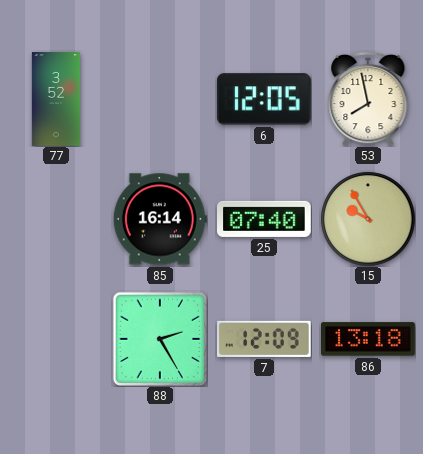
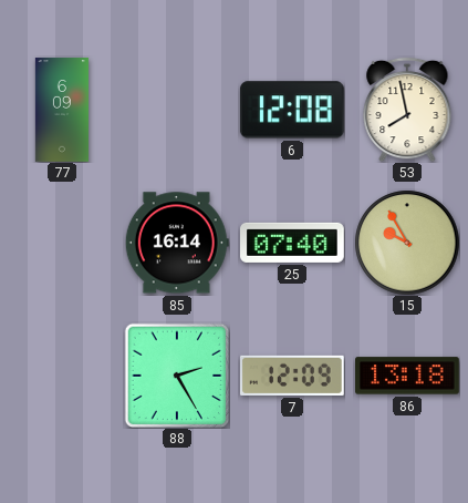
77: 3:52 -> 6:09
6: 12:05 -> 12:08
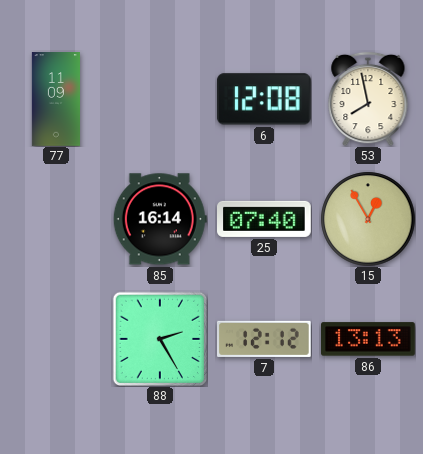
77: 6:09 -> 11:09
15: 9:55 -> 12:55
7: 12:09 -> 12:12
86: 13:18 -> 13:13
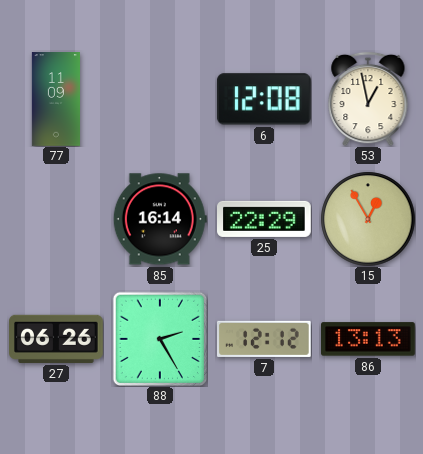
53: 7:58 -> 12:58
25: 07:40 -> 22:29
27: none -> 06:26
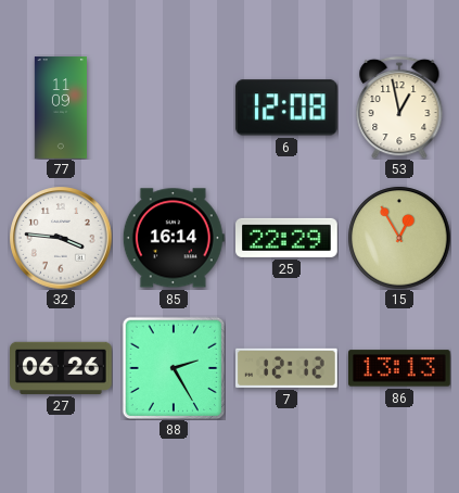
32: none -> 3:46
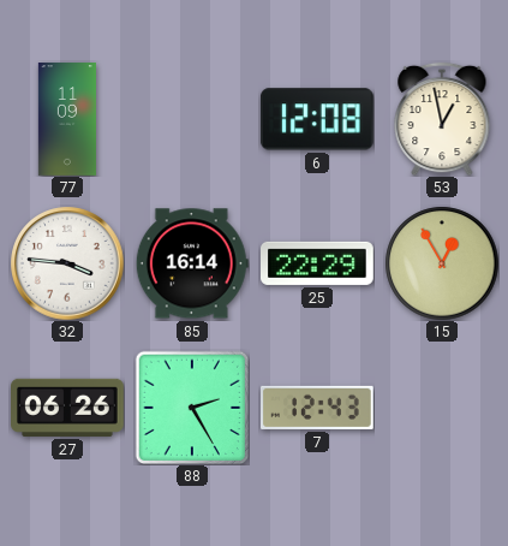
7: 12:12 -> 12:43
86: 13:13 -> none
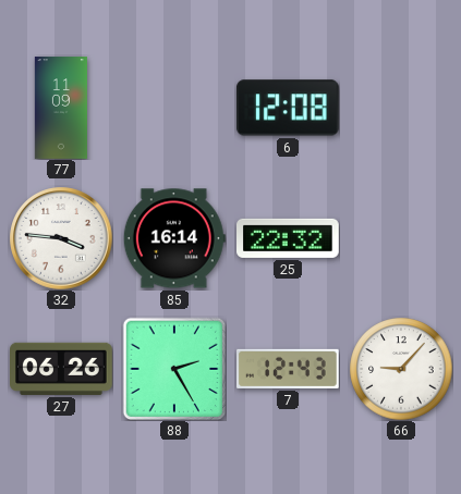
53: 12:58 -> none
25: 22:29 -> 22:32
15: 12:55 -> none
66: none -> 9:07
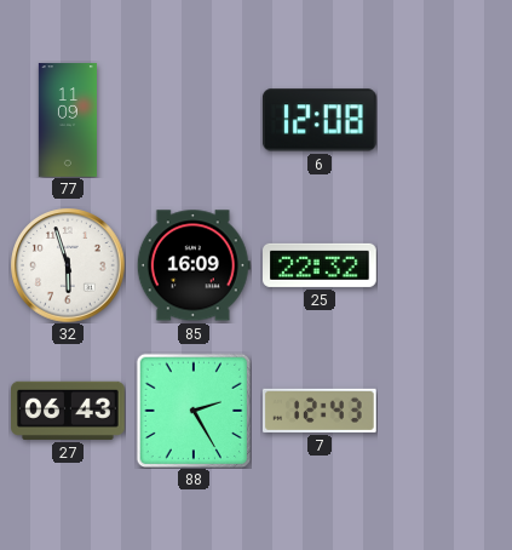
32: 3:46 -> 5:57
85: 16:14 -> 16:09
27: 06:26 -> 06:43
66: 9:07 -> none
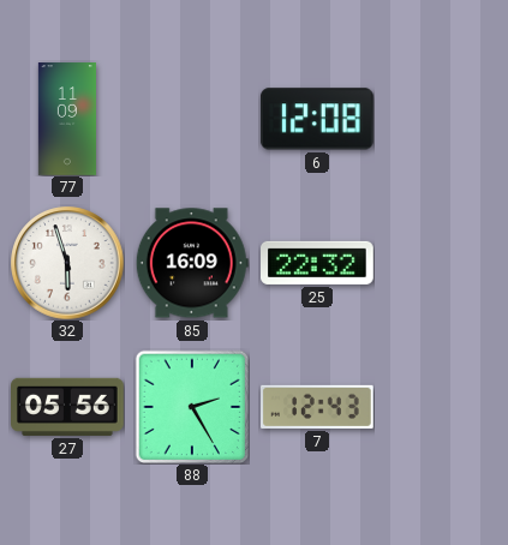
27: 06:43 -> 05:56
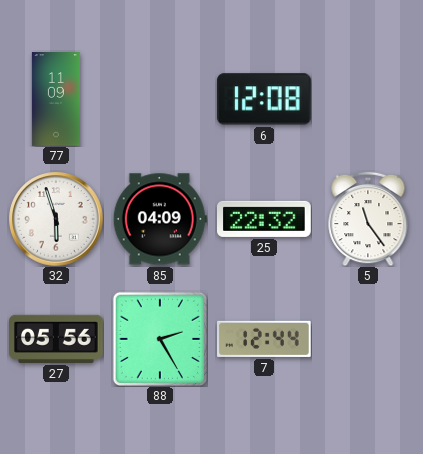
85: 16:09 -> 04:09
5: none -> 11:24
7: 12:43 -> 12:44
